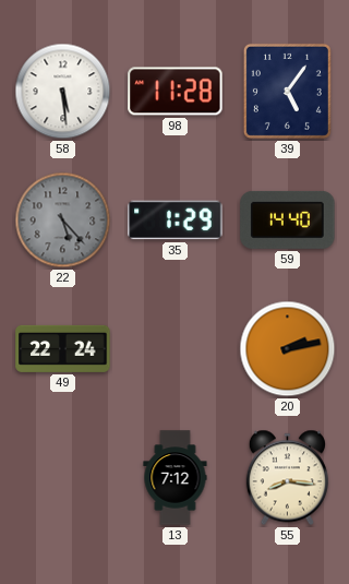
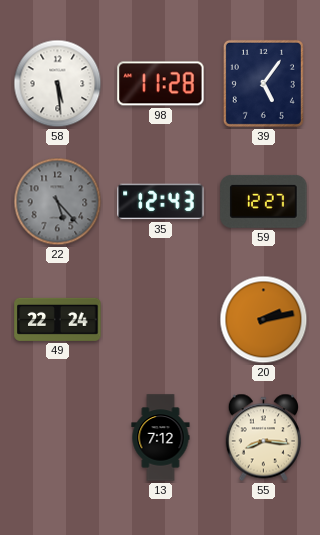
35: 1:29 -> 12:43
59: 14:40 -> 12:27
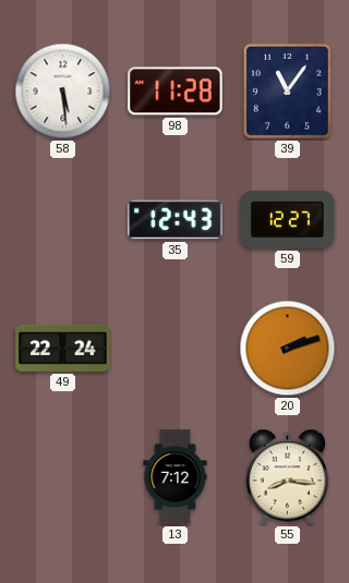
39: 5:06 -> 11:06
22: 5:23 -> none
20: 2:13 -> 2:12
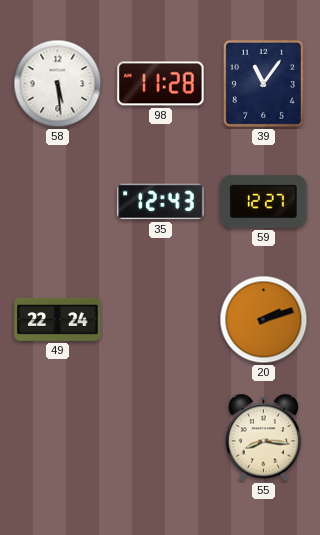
13: 7:12 -> none
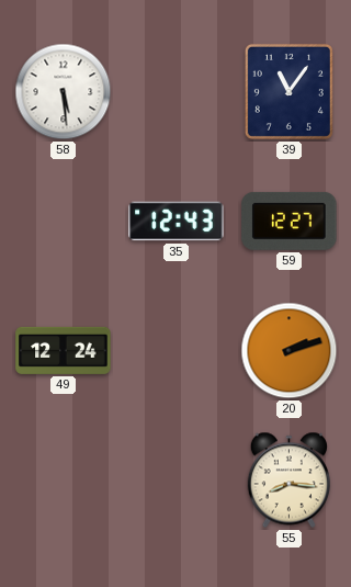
98: 11:28 -> none
49: 22:24 -> 12:24
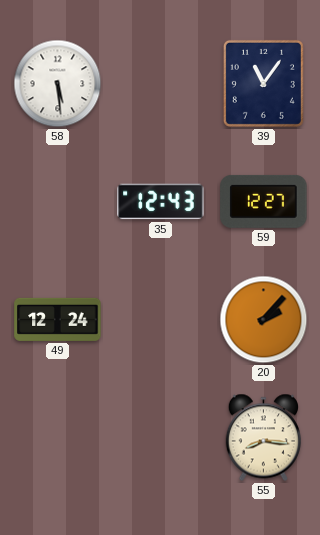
20: 2:12 -> 2:07
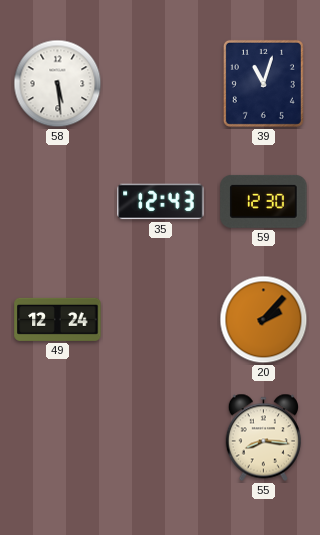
39: 11:06 -> 11:03
59: 12:27 -> 12:30
